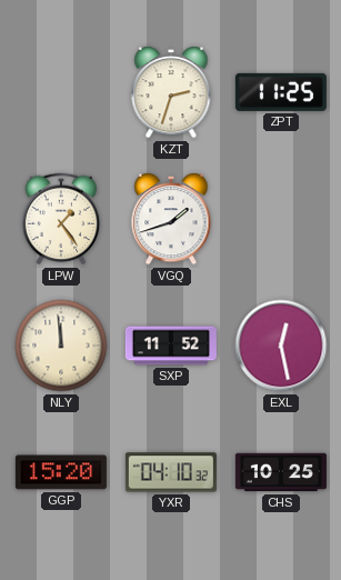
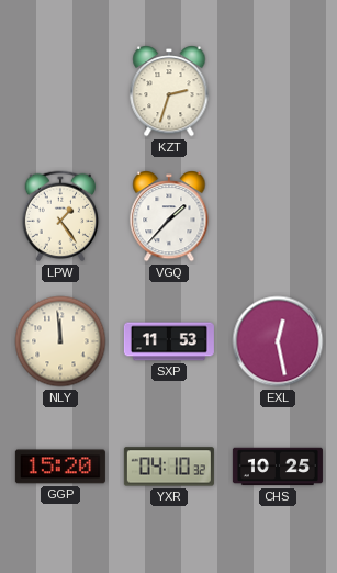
ZPT: 11:25 -> none
VGQ: 1:42 -> 1:37
SXP: 11:52 -> 11:53
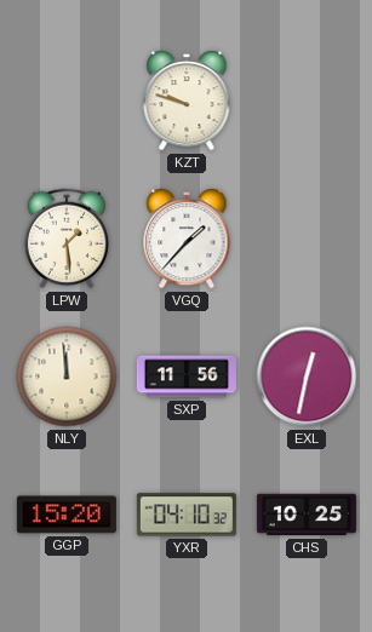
KZT: 2:33 -> 9:48
LPW: 1:24 -> 1:29
SXP: 11:53 -> 11:56
EXL: 12:28 -> 12:32
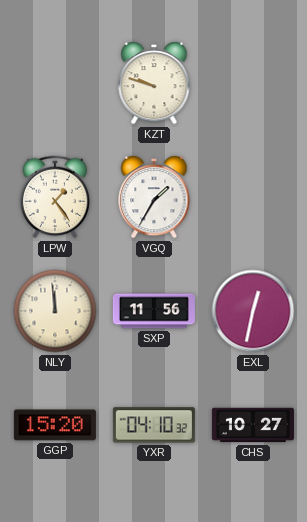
LPW: 1:29 -> 1:24
VGQ: 1:37 -> 1:35
CHS: 10:25 -> 10:27
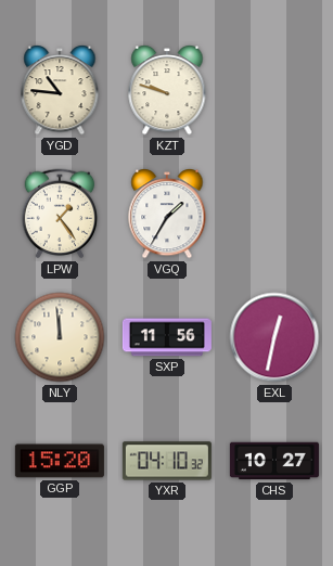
YGD: none -> 10:46
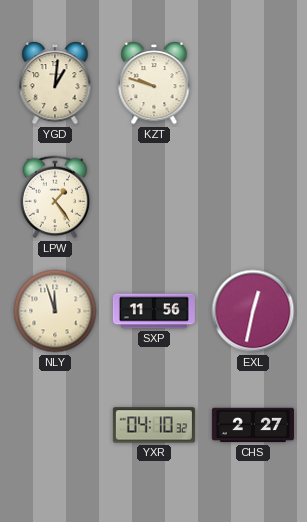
YGD: 10:46 -> 1:01
VGQ: 1:35 -> none
NLY: 11:59 -> 11:57
GGP: 15:20 -> none
CHS: 10:27 -> 2:27
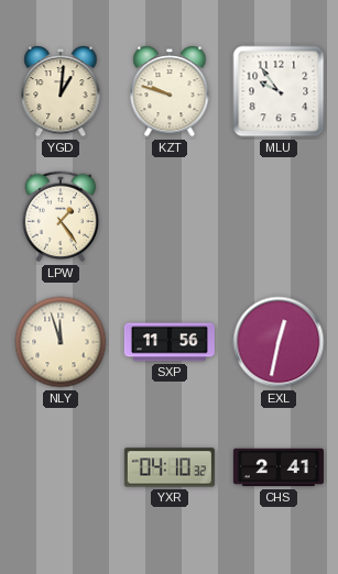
MLU: none -> 9:54
CHS: 2:27 -> 2:41
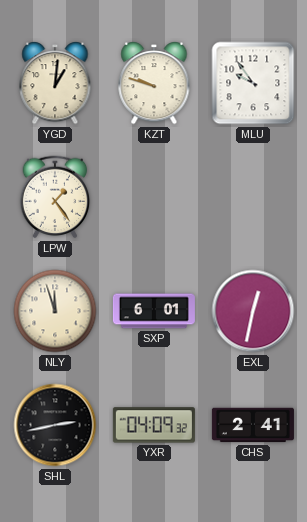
SXP: 11:56 -> 6:01
SHL: none -> 2:43
YXR: 04:10 -> 04:09
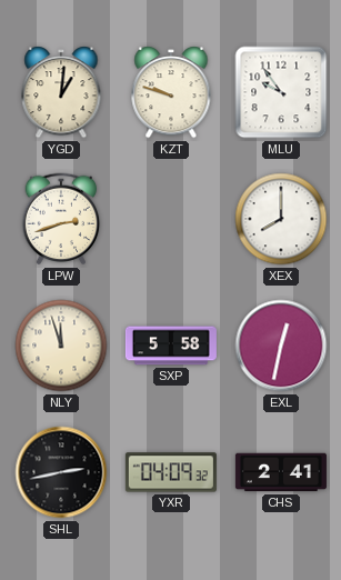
LPW: 1:24 -> 2:42
XEX: none -> 8:00
SXP: 6:01 -> 5:58
